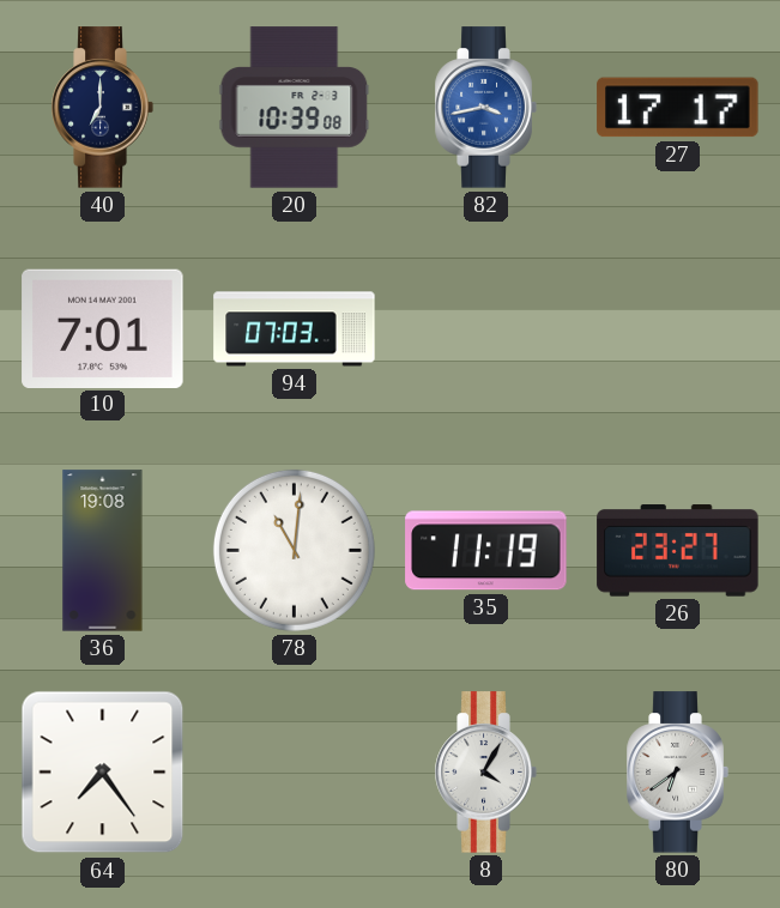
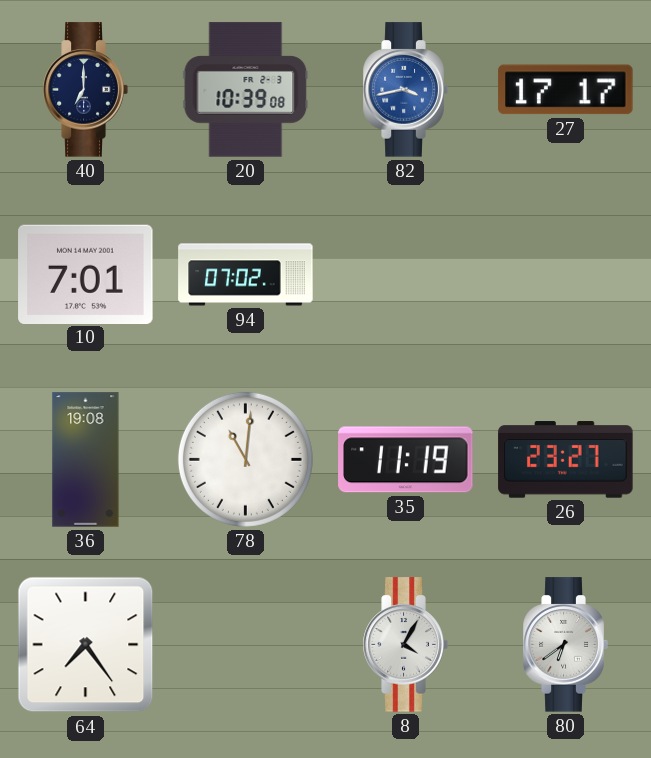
94: 07:03 -> 07:02
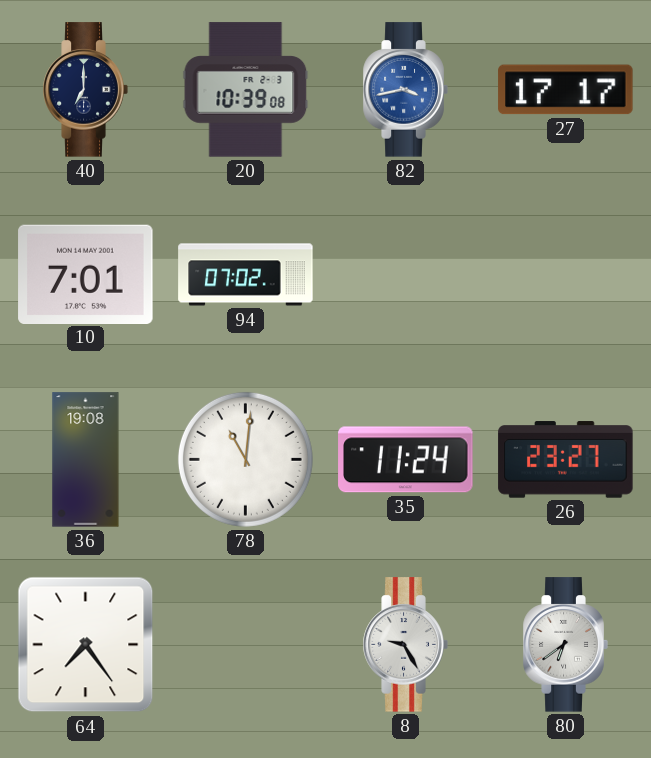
35: 11:19 -> 11:24
8: 4:05 -> 9:25
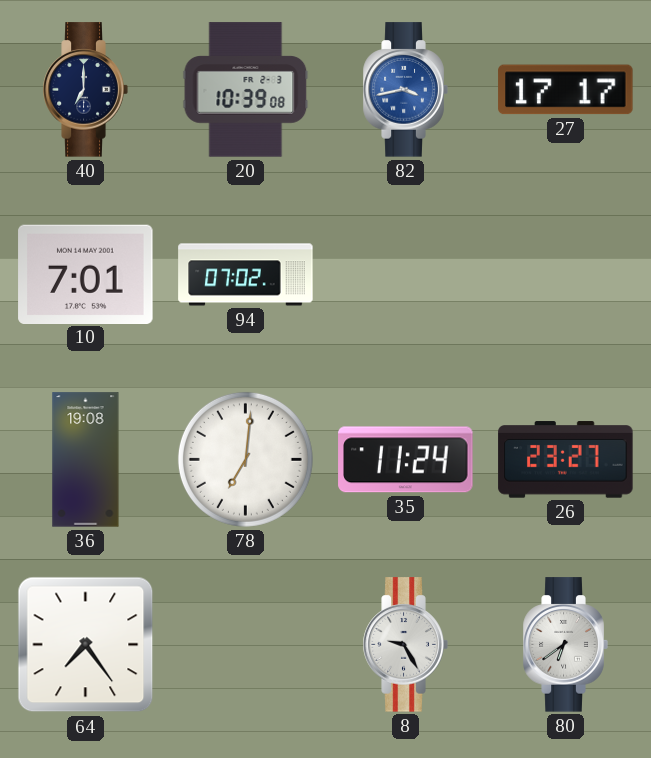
78: 11:01 -> 7:01
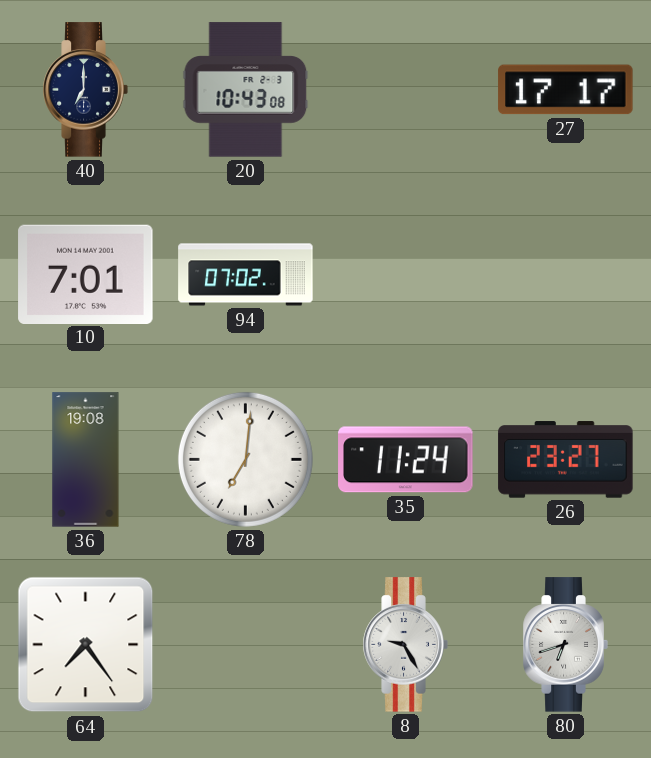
20: 10:39 -> 10:43
82: 3:43 -> none
80: 6:39 -> 6:42
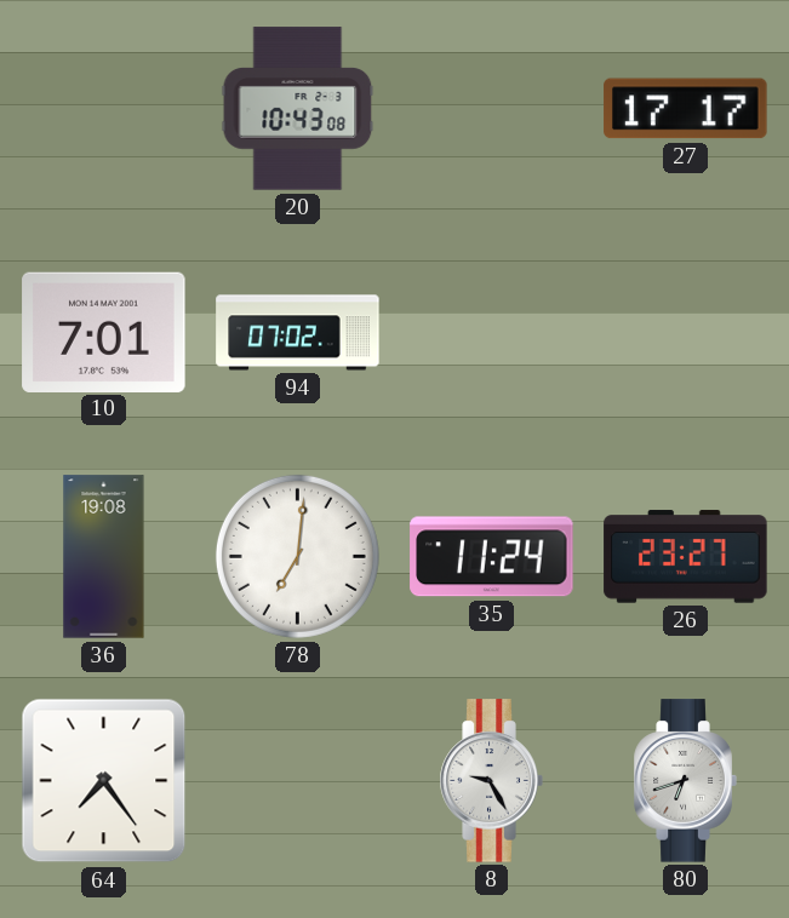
40: 7:00 -> none
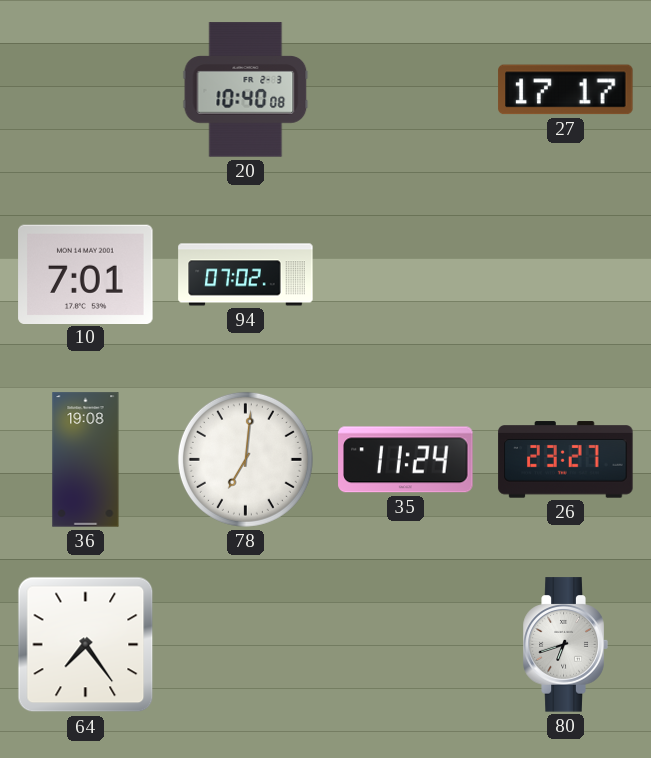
20: 10:43 -> 10:40
8: 9:25 -> none
